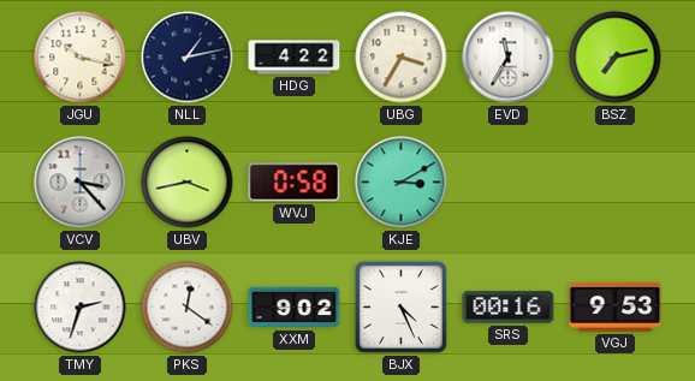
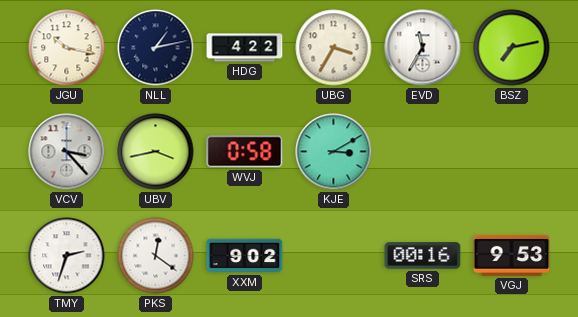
BJX: 4:26 -> none
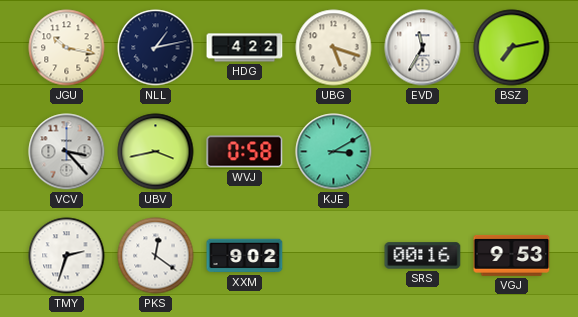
UBG: 3:35 -> 5:18
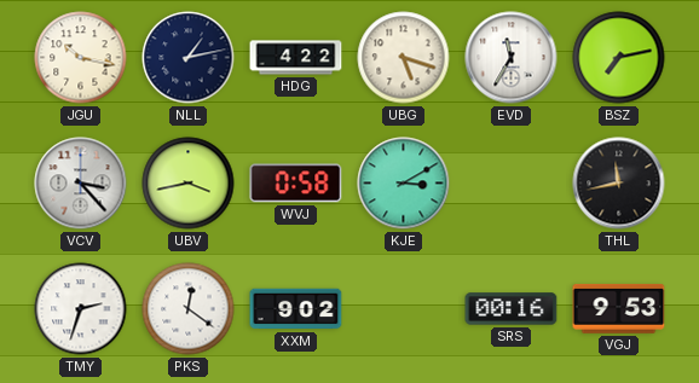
THL: none -> 11:43
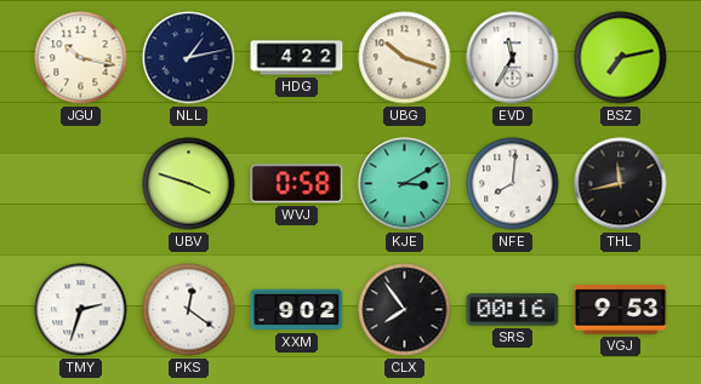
UBG: 5:18 -> 10:18
VCV: 3:23 -> none
UBV: 3:43 -> 3:48
NFE: none -> 8:01
CLX: none -> 7:54
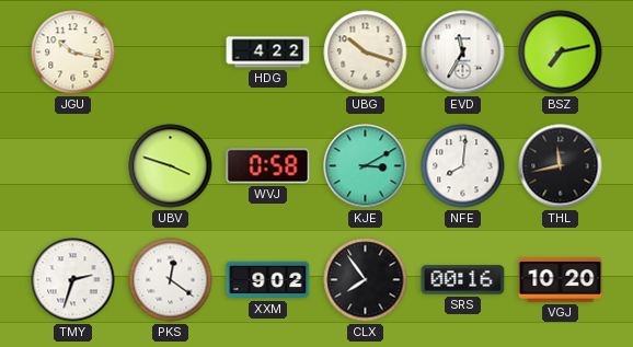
NLL: 1:13 -> none
VGJ: 9:53 -> 10:20
